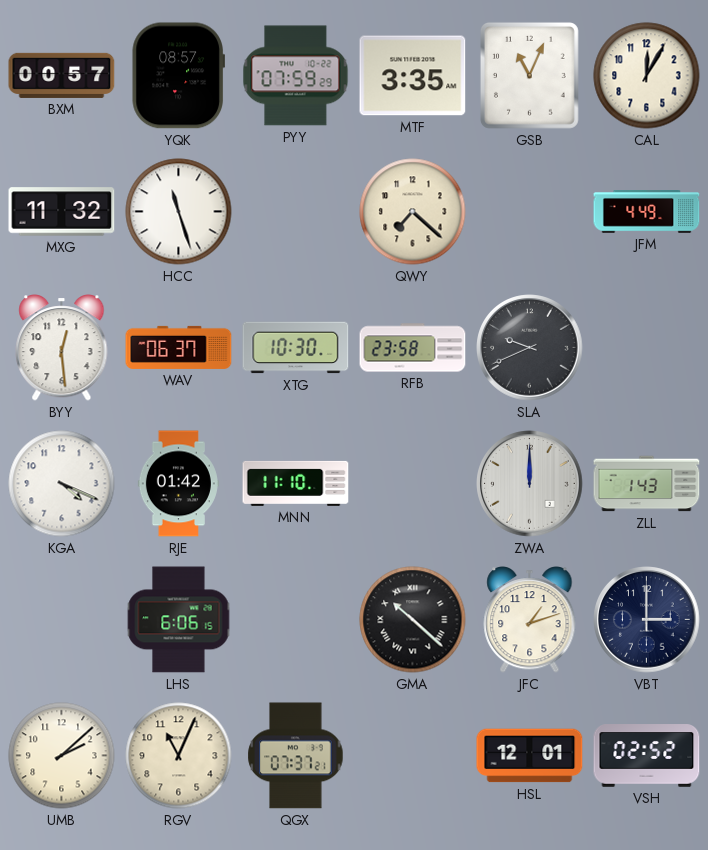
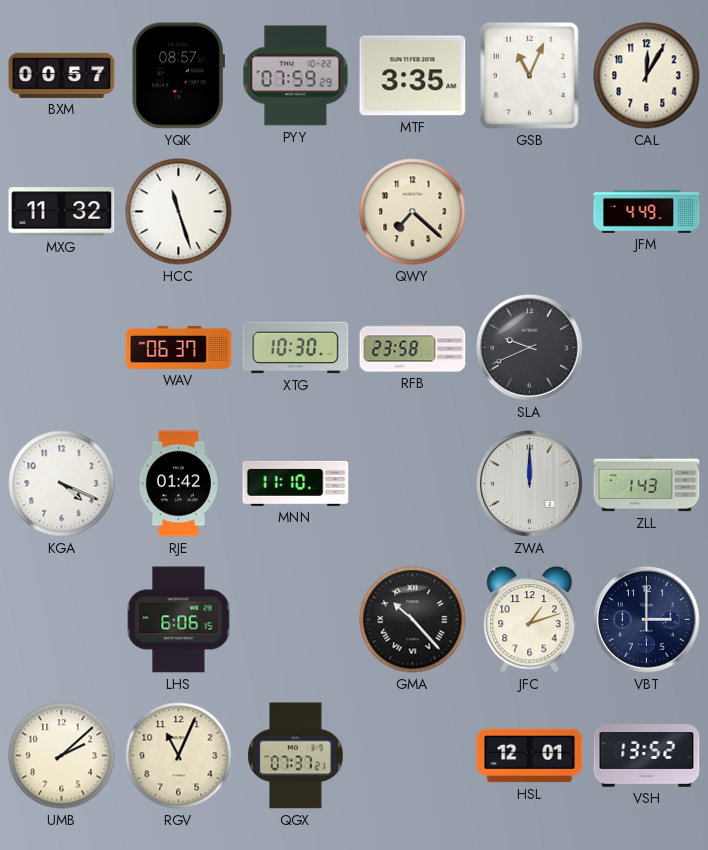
BYY: 12:29 -> none
GMA: 10:22 -> 10:23
VSH: 02:52 -> 13:52
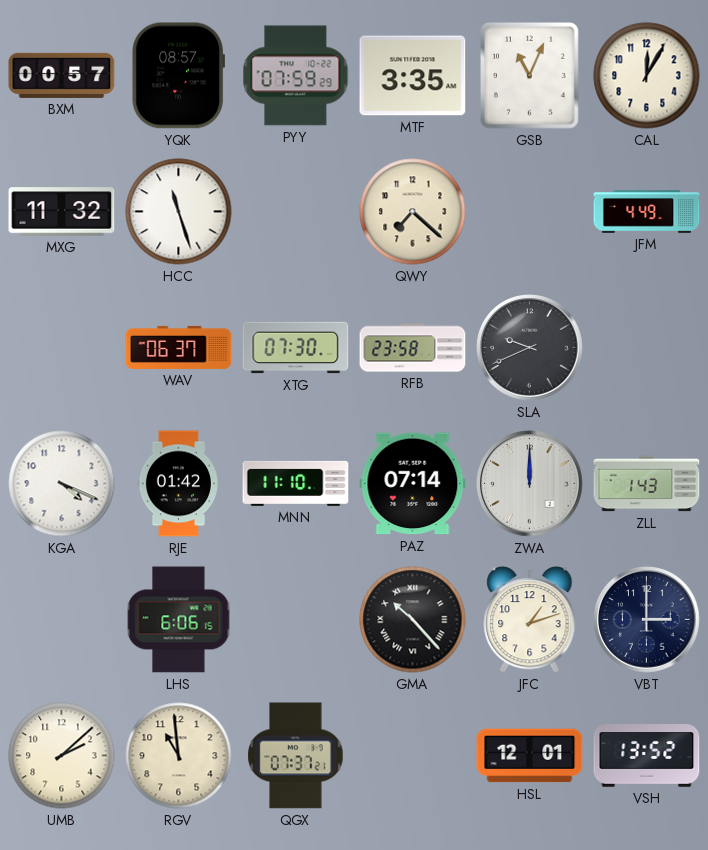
XTG: 10:30 -> 07:30
PAZ: none -> 07:14
RGV: 11:04 -> 10:59
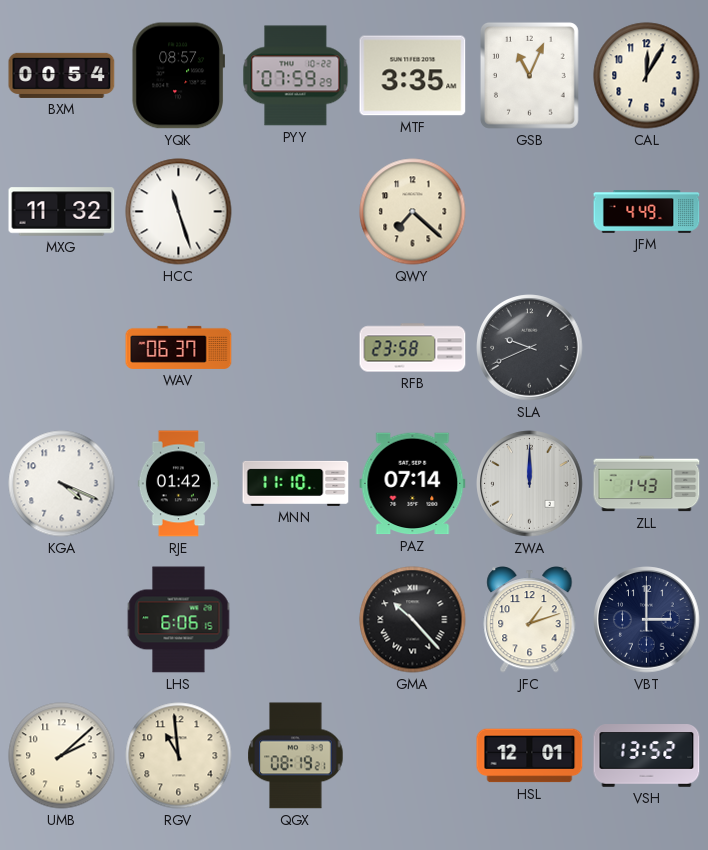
BXM: 00:57 -> 00:54
XTG: 07:30 -> none
QGX: 07:37 -> 08:19
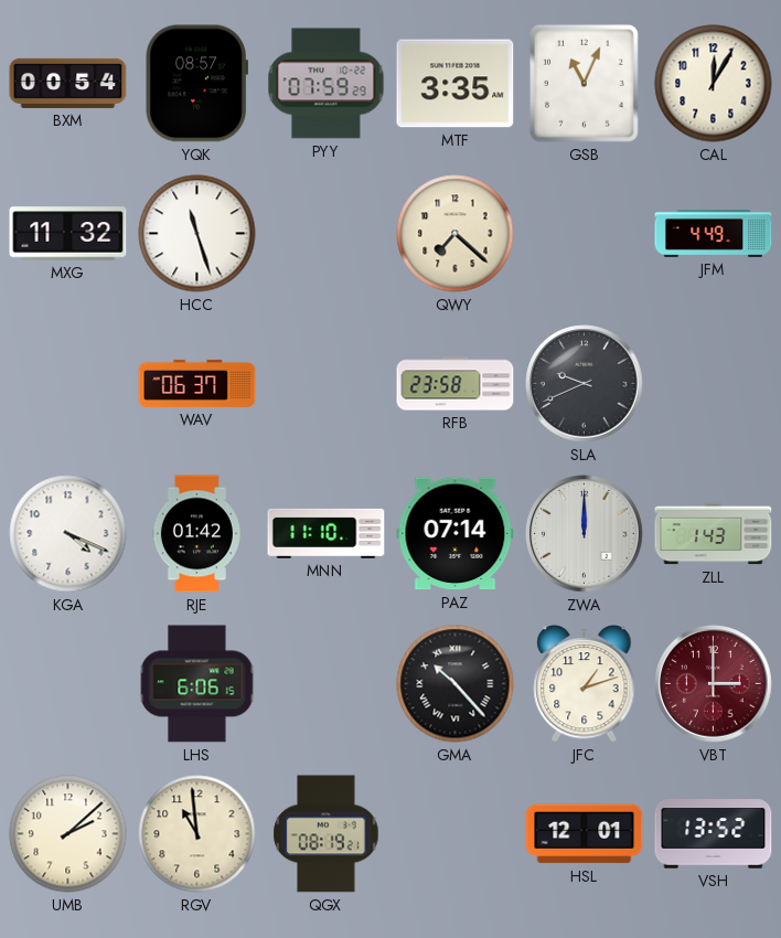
VBT dial: navy -> burgundy
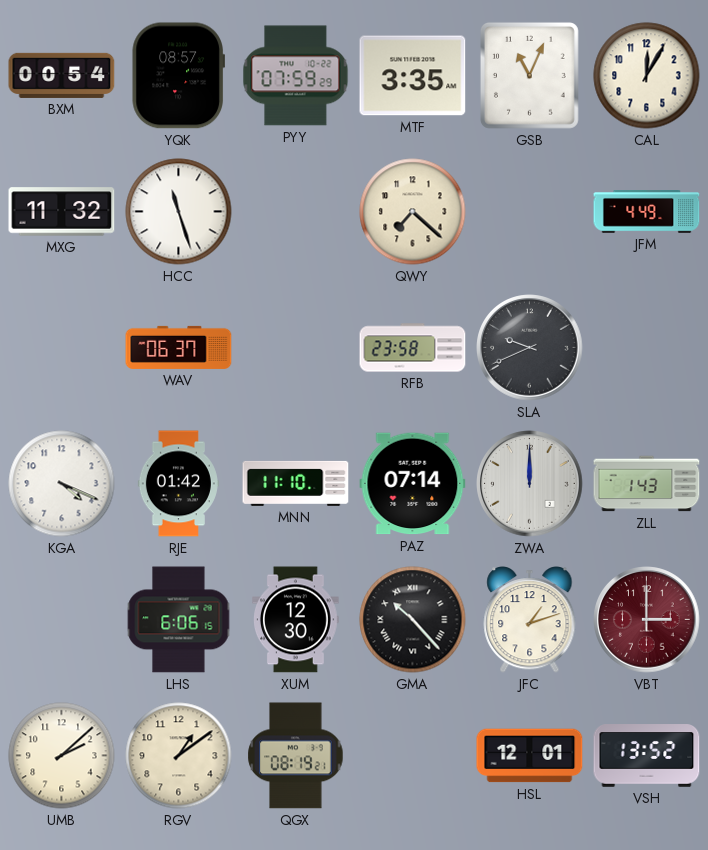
XUM: none -> 12:30
RGV: 10:59 -> 1:09
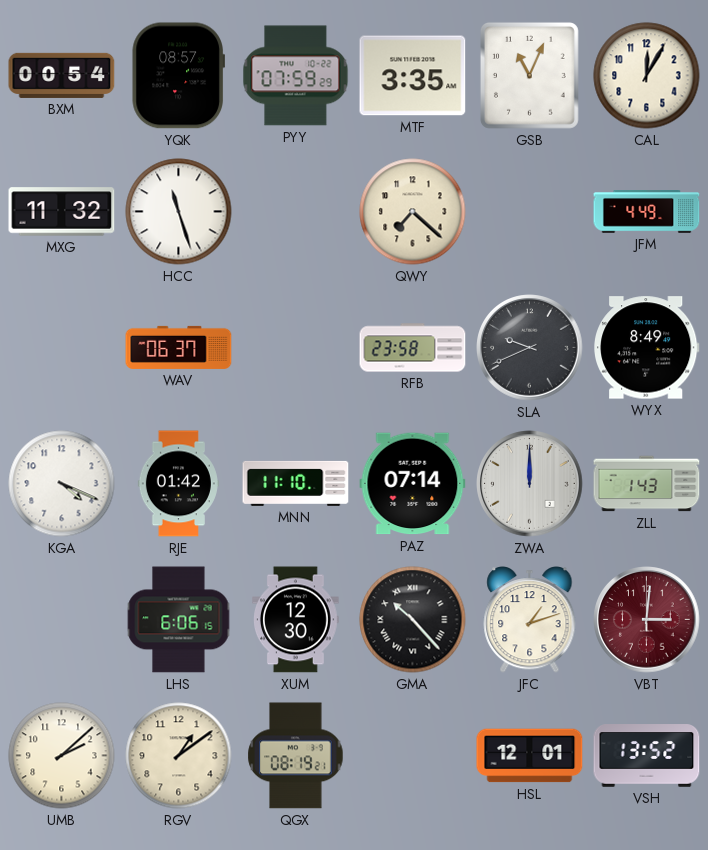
WYX: none -> 8:49
VBT: 3:00 -> 3:01
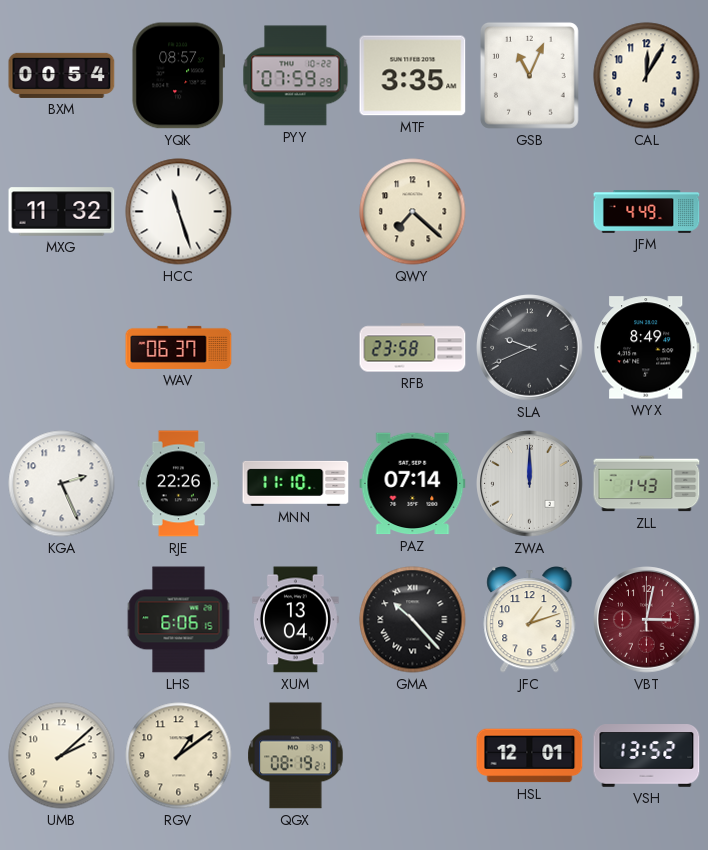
KGA: 4:19 -> 2:26
RJE: 01:42 -> 22:26
XUM: 12:30 -> 13:04
VBT: 3:01 -> 3:02
